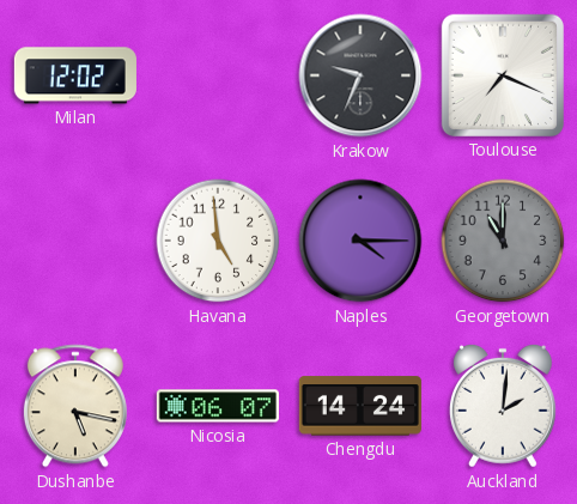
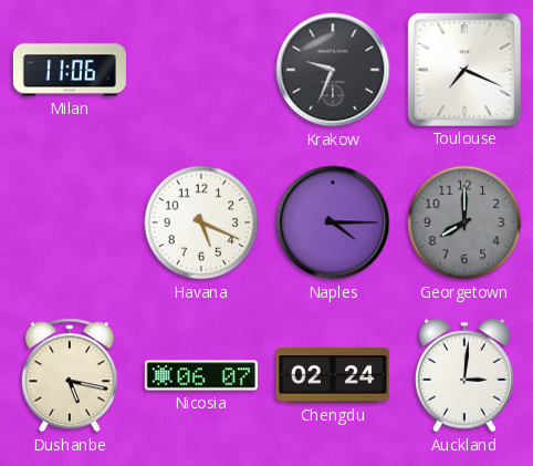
Milan: 12:02 -> 11:06
Havana: 4:59 -> 5:19
Georgetown: 11:00 -> 8:00
Chengdu: 14:24 -> 02:24
Auckland: 2:01 -> 3:01
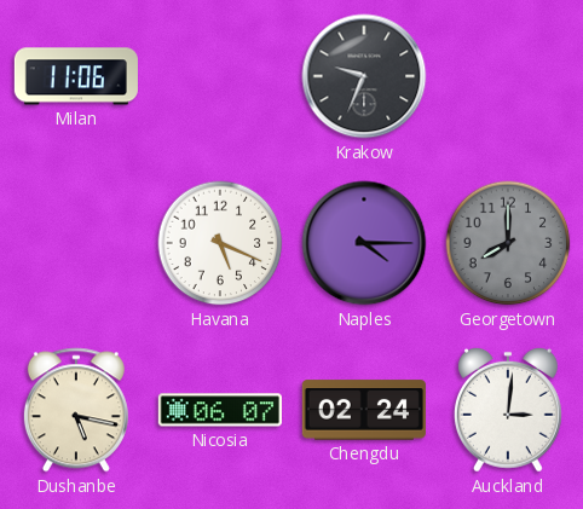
Toulouse: 7:19 -> none
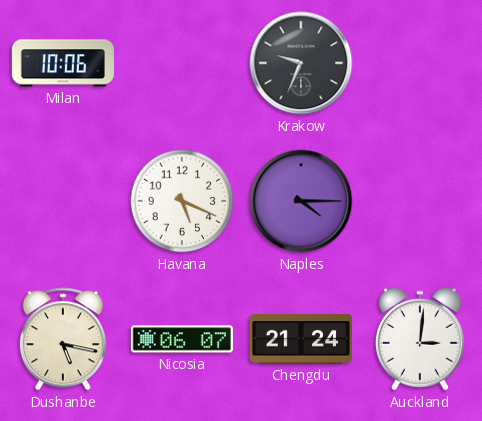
Milan: 11:06 -> 10:06
Georgetown: 8:00 -> none
Chengdu: 02:24 -> 21:24
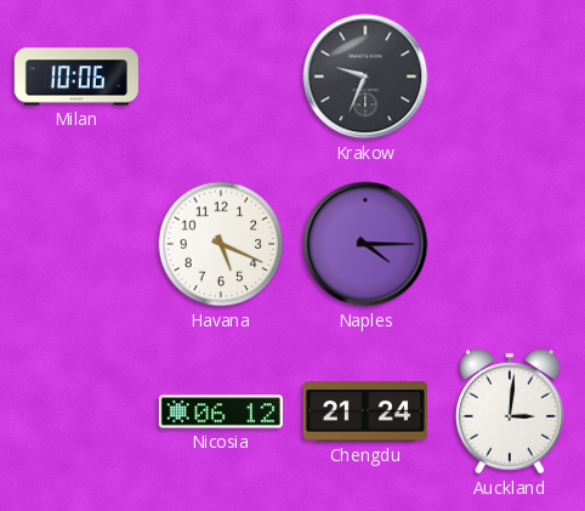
Dushanbe: 5:17 -> none
Nicosia: 06:07 -> 06:12
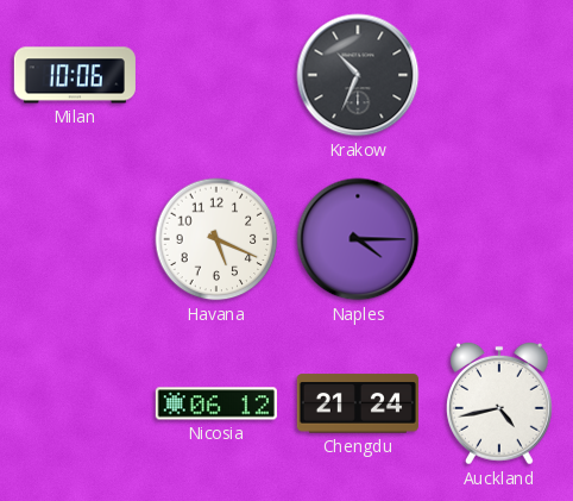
Krakow: 9:34 -> 10:34
Auckland: 3:01 -> 4:43
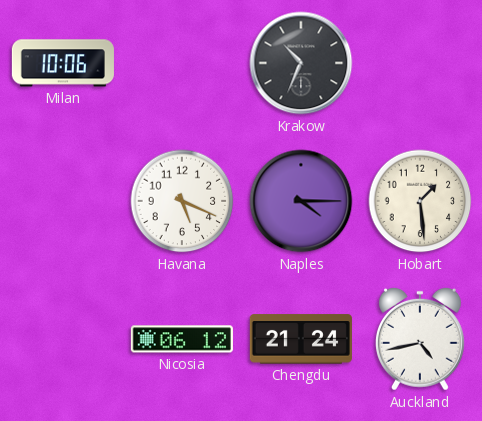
Hobart: none -> 1:29
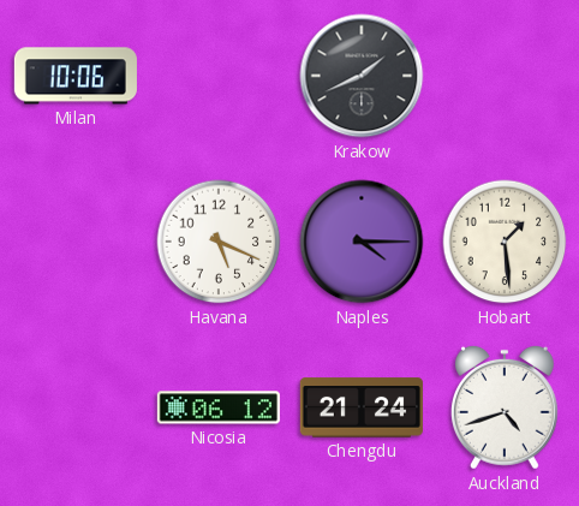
Krakow: 10:34 -> 1:41
Auckland: 4:43 -> 4:42
